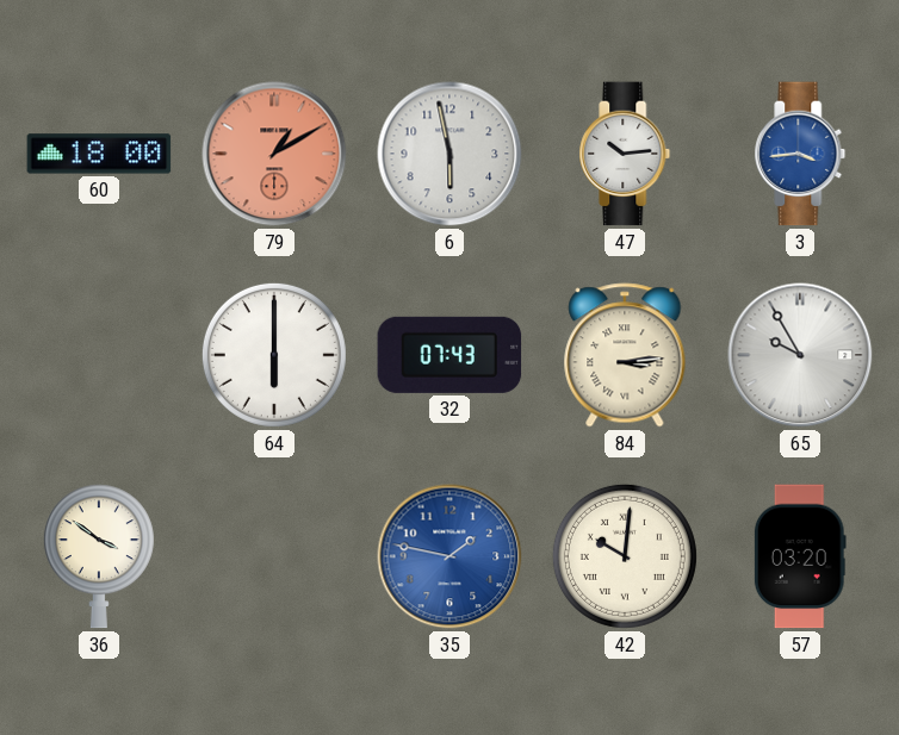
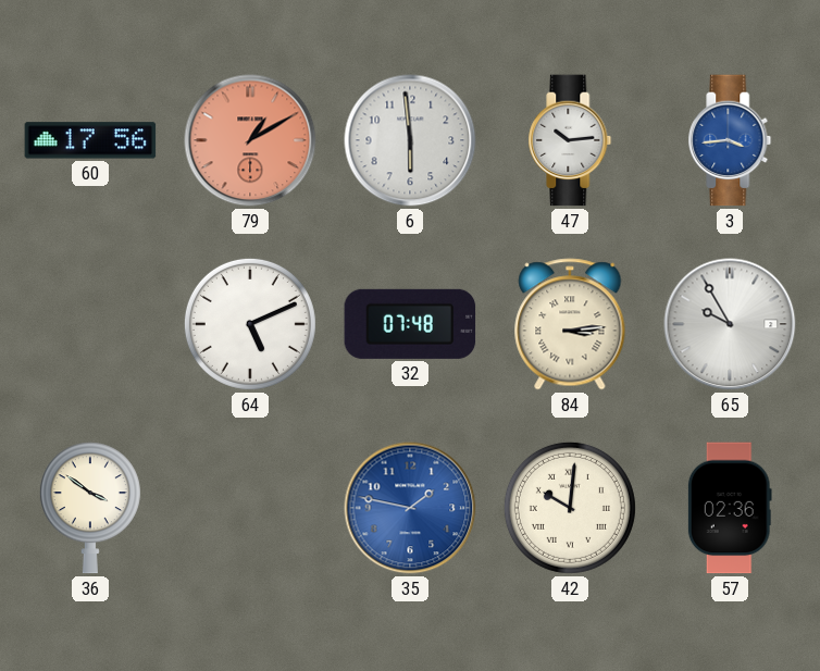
60: 18:00 -> 17:56
6: 5:58 -> 5:59
64: 6:00 -> 5:11
32: 07:43 -> 07:48
57: 03:20 -> 02:36
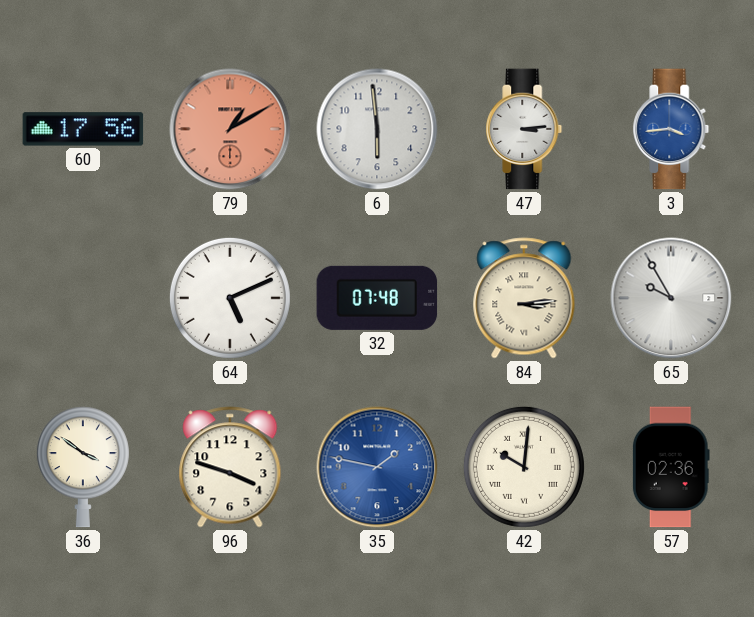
47: 10:14 -> 3:14
96: none -> 3:48
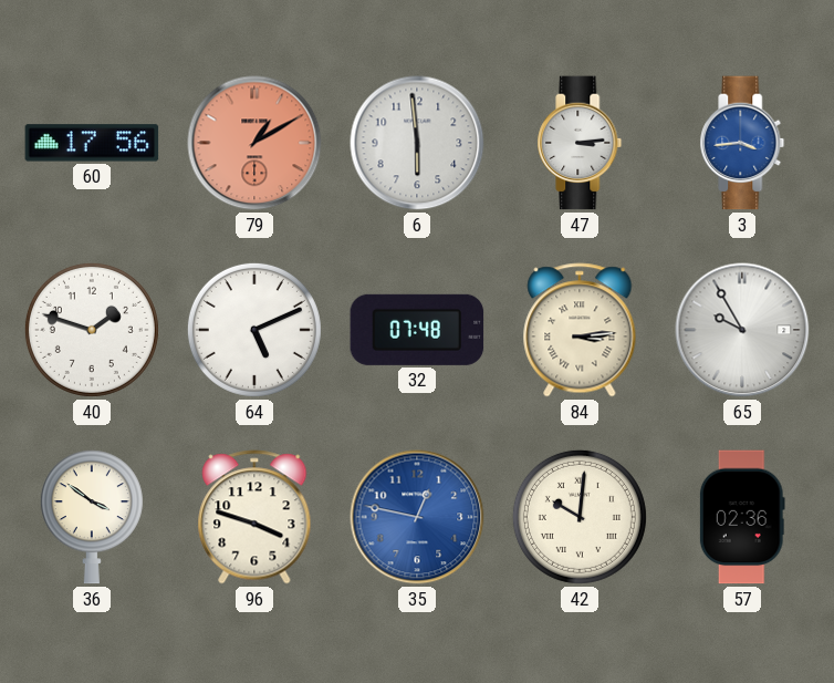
40: none -> 1:48
35: 1:47 -> 12:47
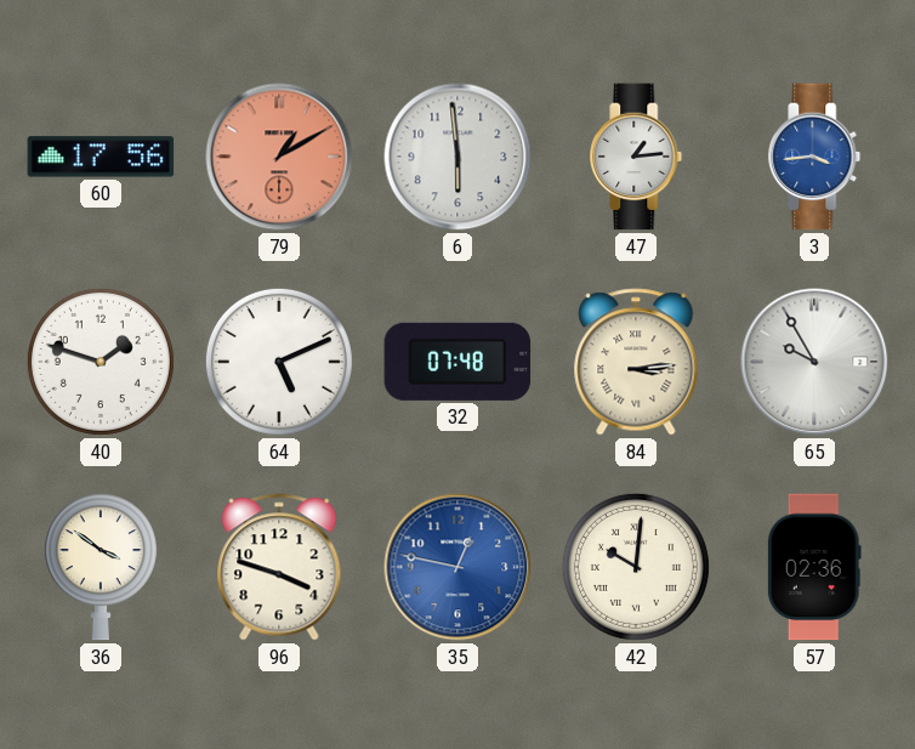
47: 3:14 -> 1:14
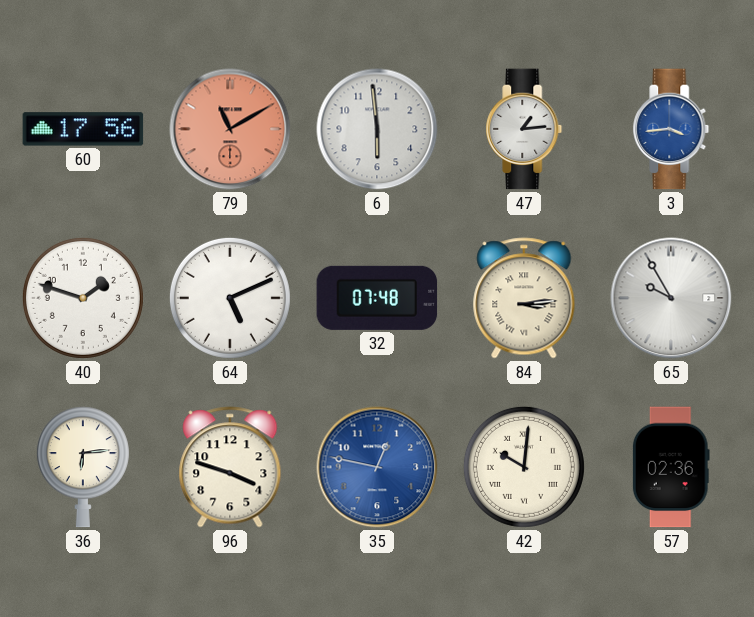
79: 1:10 -> 11:10
36: 3:51 -> 6:14
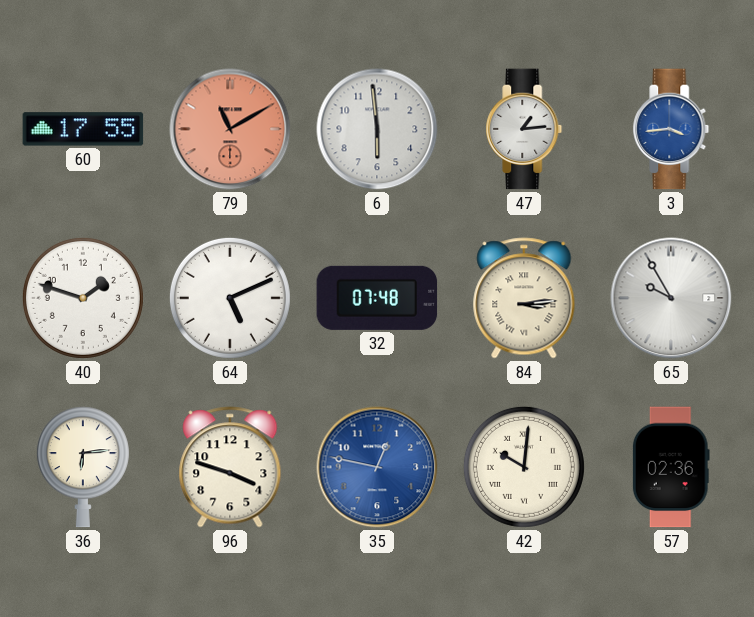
60: 17:56 -> 17:55
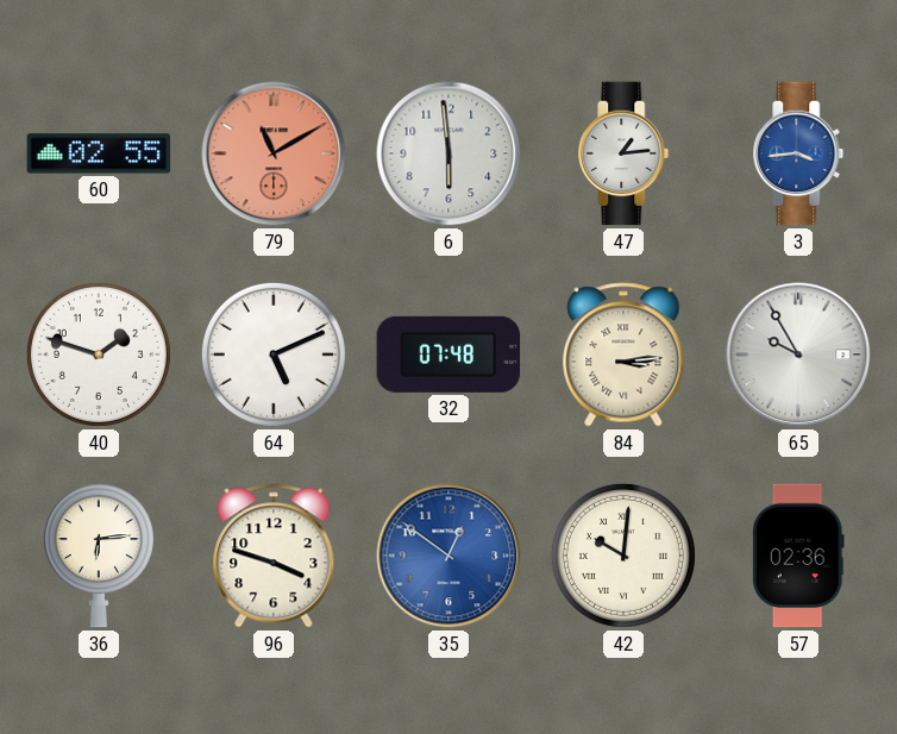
60: 17:55 -> 02:55
35: 12:47 -> 12:51
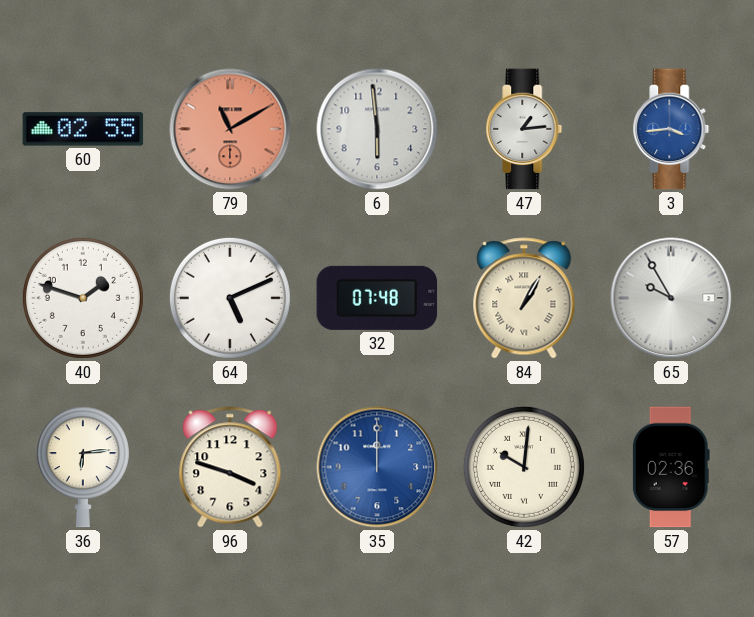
84: 3:14 -> 1:05
35: 12:51 -> 12:00
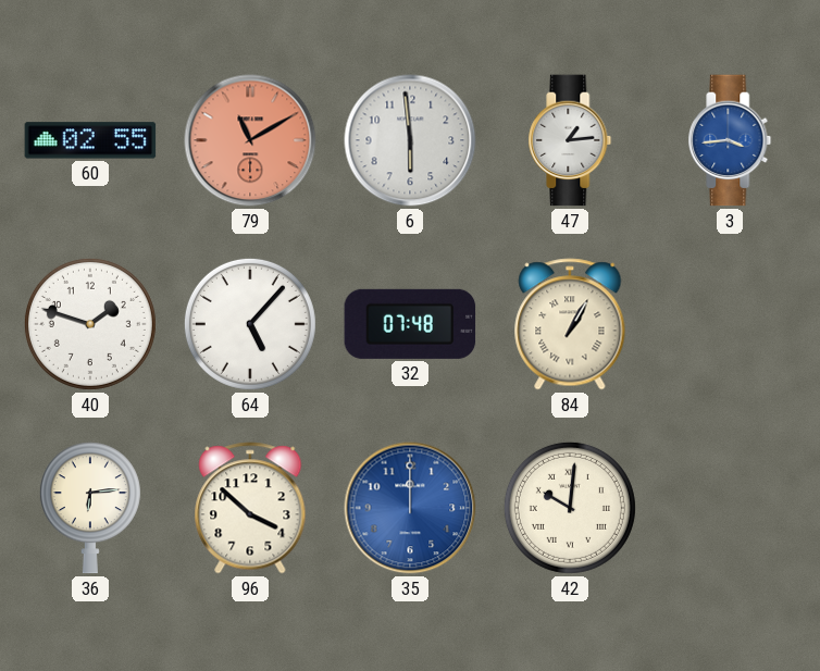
64: 5:11 -> 5:07
65: 9:55 -> none
96: 3:48 -> 3:52
57: 02:36 -> none
